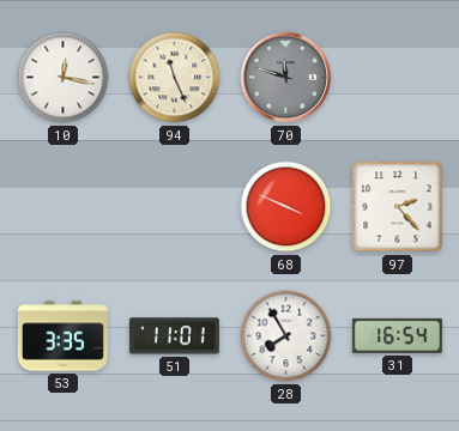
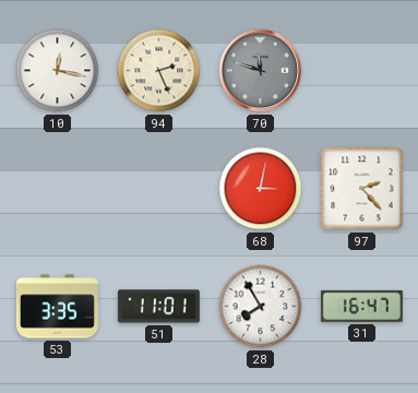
94: 11:26 -> 2:26
68: 3:49 -> 3:02
31: 16:54 -> 16:47
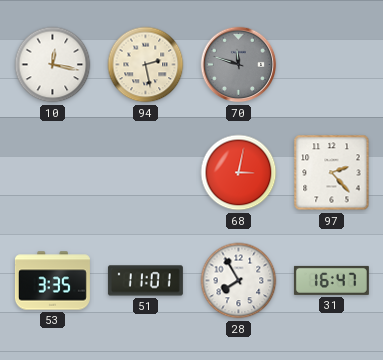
94: 2:26 -> 2:28
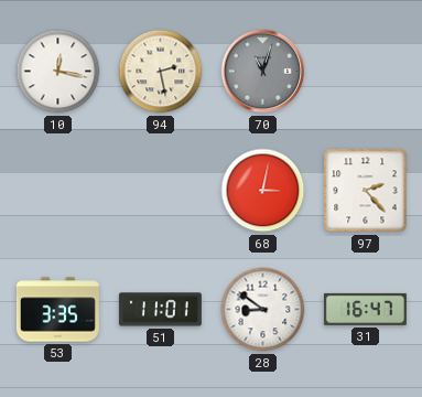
70: 11:48 -> 11:03
28: 7:55 -> 8:51
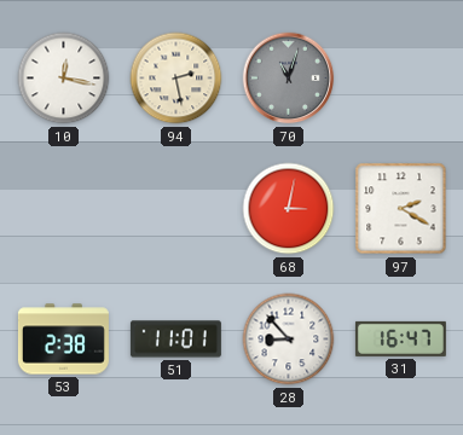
97: 2:23 -> 2:20
53: 3:35 -> 2:38
28: 8:51 -> 8:53
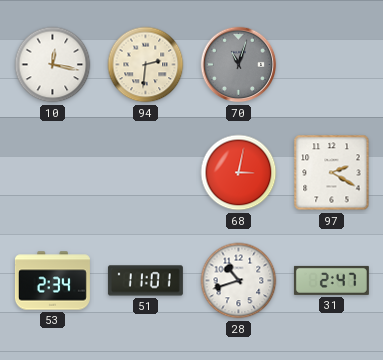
94: 2:28 -> 2:31
53: 2:38 -> 2:34
28: 8:53 -> 10:42
31: 16:47 -> 2:47
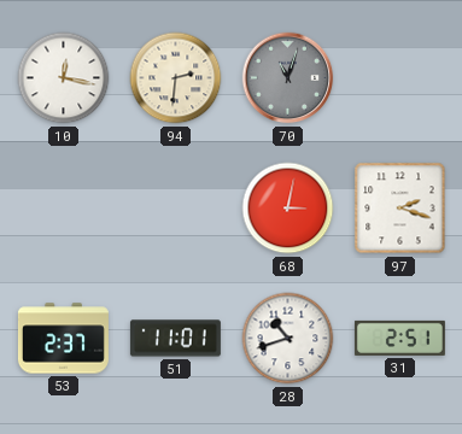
97: 2:20 -> 2:18
53: 2:34 -> 2:37
31: 2:47 -> 2:51
